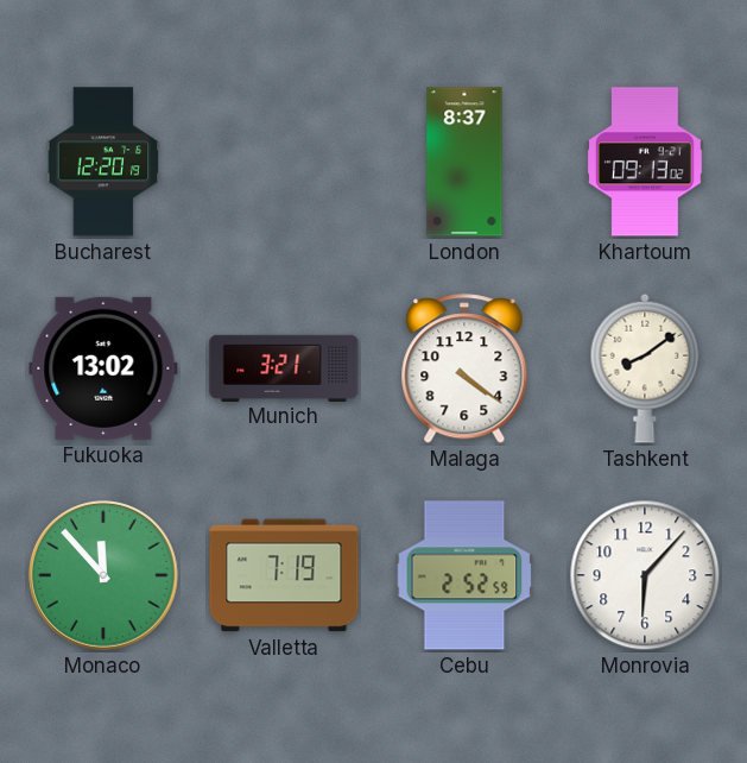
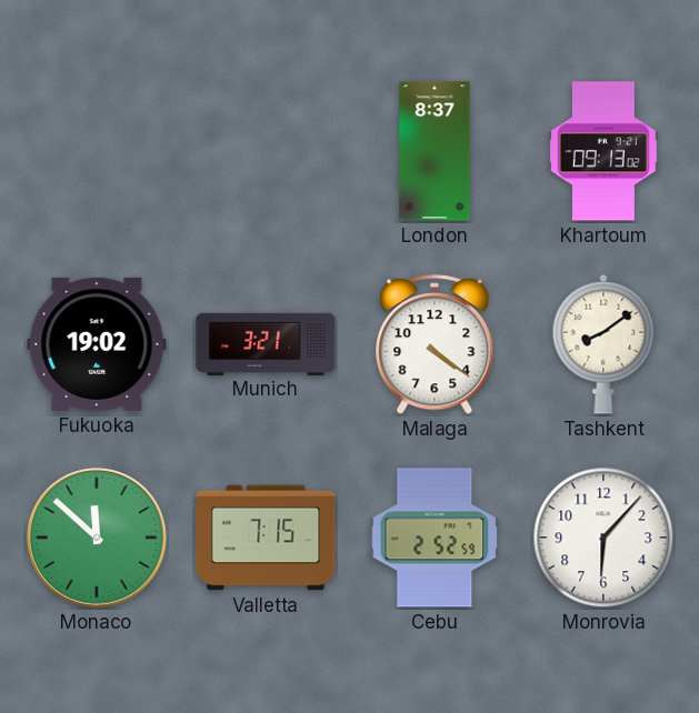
Bucharest: 12:20 -> none
Fukuoka: 13:02 -> 19:02
Monaco: 11:53 -> 11:52
Valletta: 7:19 -> 7:15
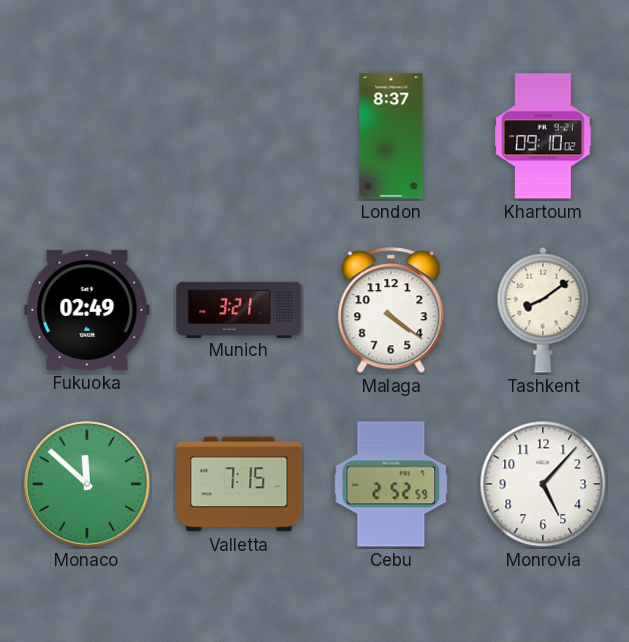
Khartoum: 09:13 -> 09:10
Fukuoka: 19:02 -> 02:49
Monrovia: 6:07 -> 5:07
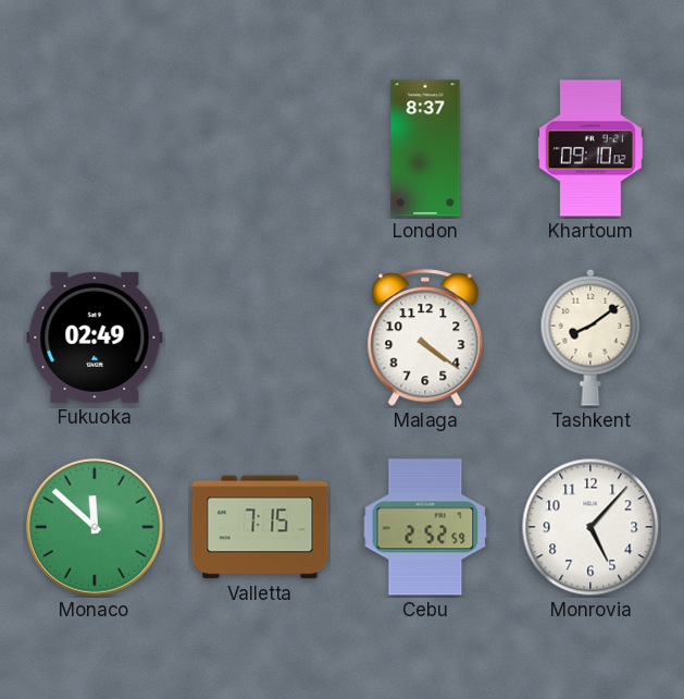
Munich: 3:21 -> none
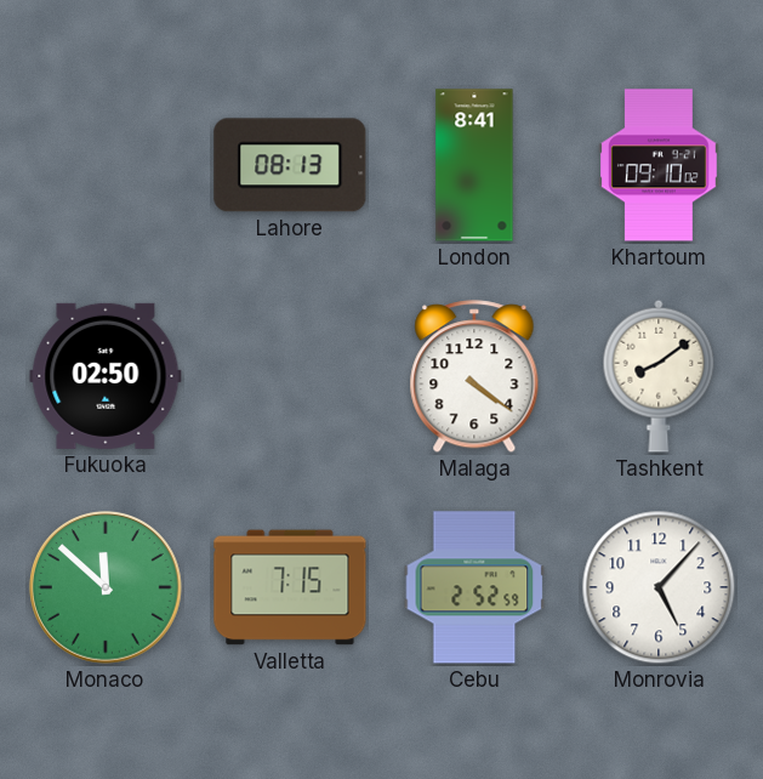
Lahore: none -> 08:13
London: 8:37 -> 8:41
Fukuoka: 02:49 -> 02:50
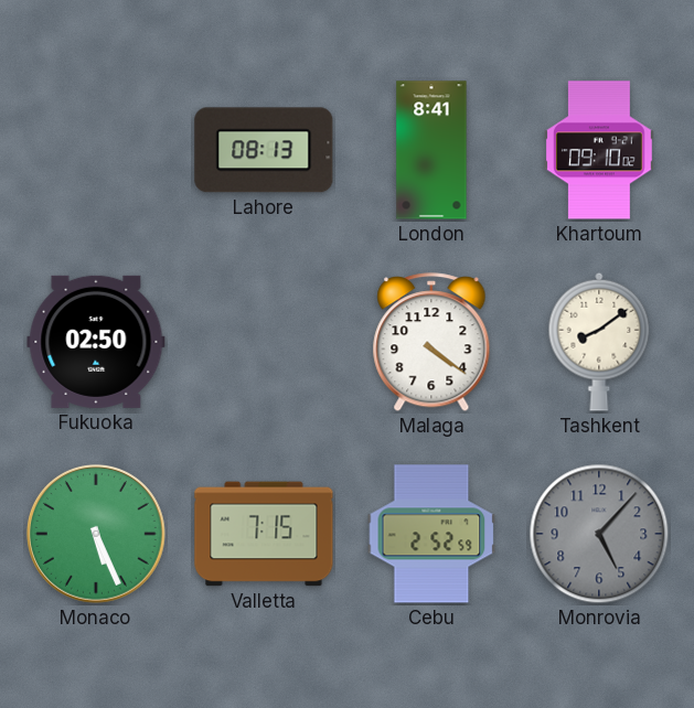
Monaco: 11:52 -> 5:26
Monrovia dial: white -> grey
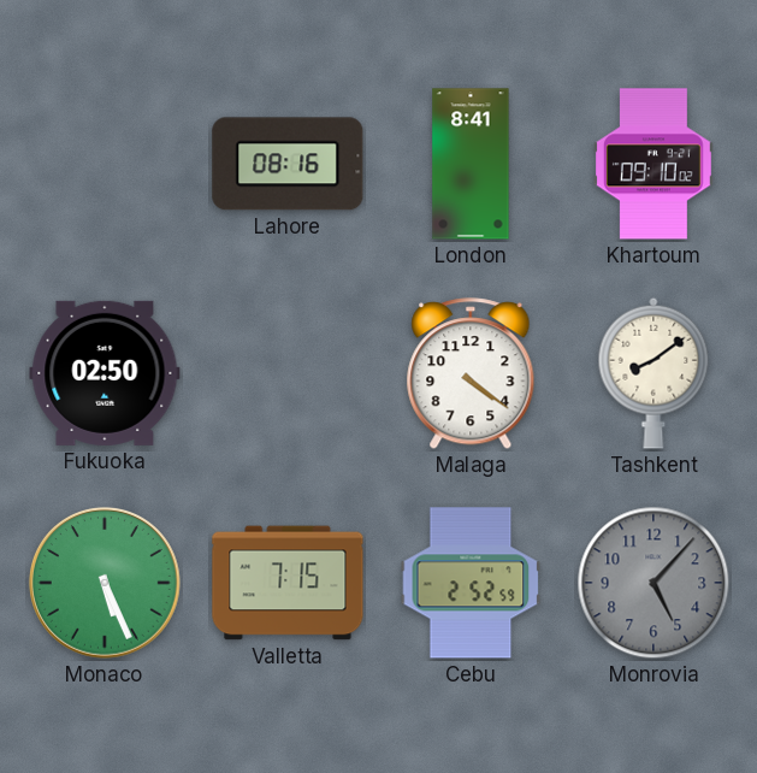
Lahore: 08:13 -> 08:16
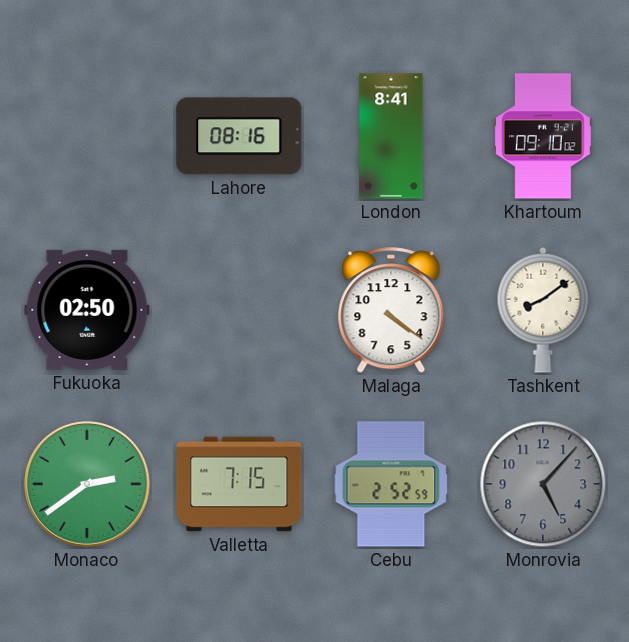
Monaco: 5:26 -> 2:39
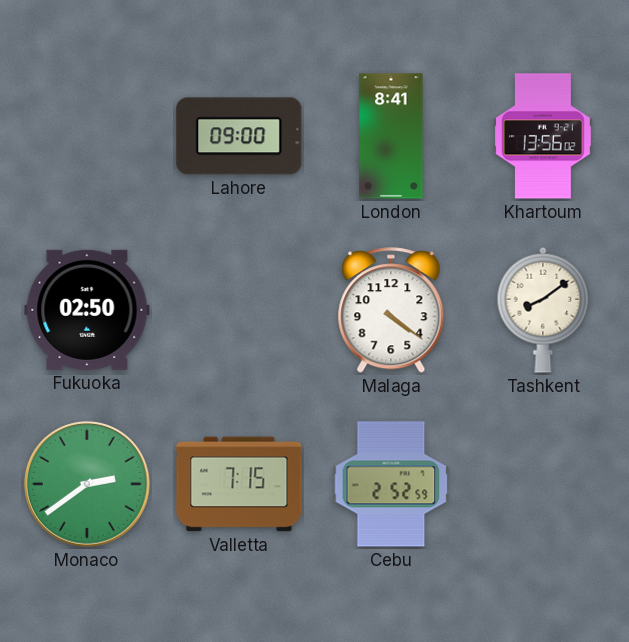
Lahore: 08:16 -> 09:00
Khartoum: 09:10 -> 13:56
Monrovia: 5:07 -> none
